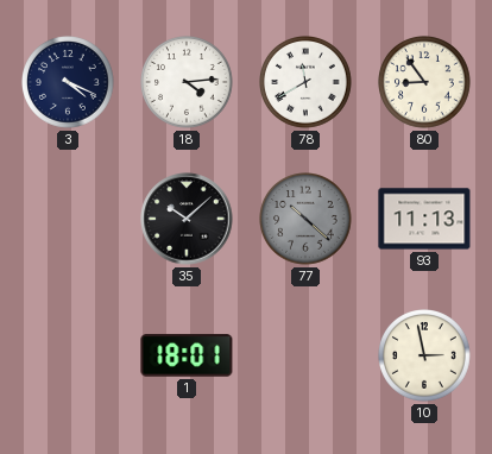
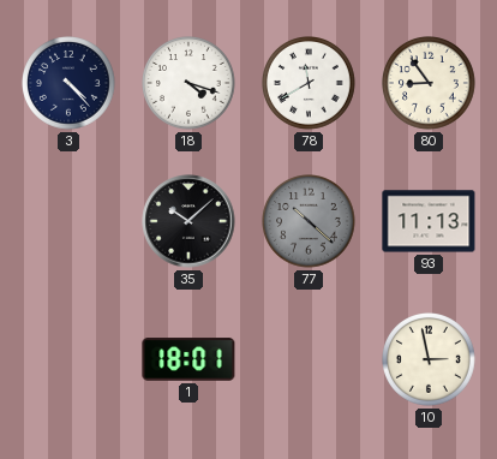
3: 4:19 -> 4:23
18: 4:14 -> 4:18
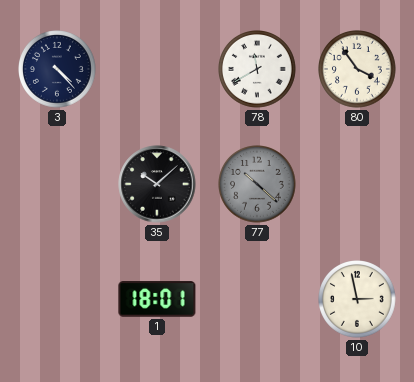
18: 4:18 -> none
80: 8:54 -> 3:54
93: 11:13 -> none
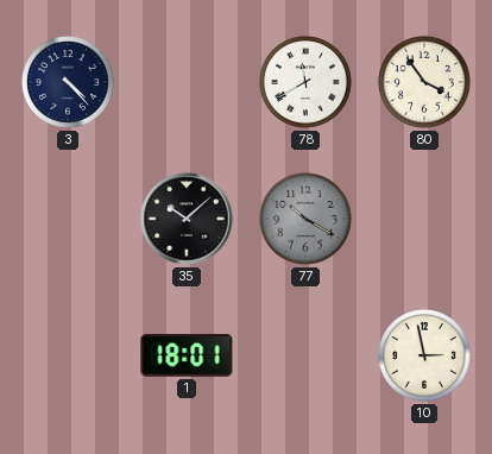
77: 10:22 -> 10:20
